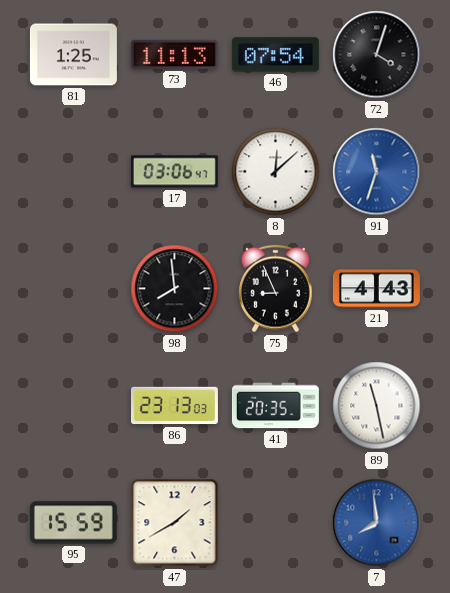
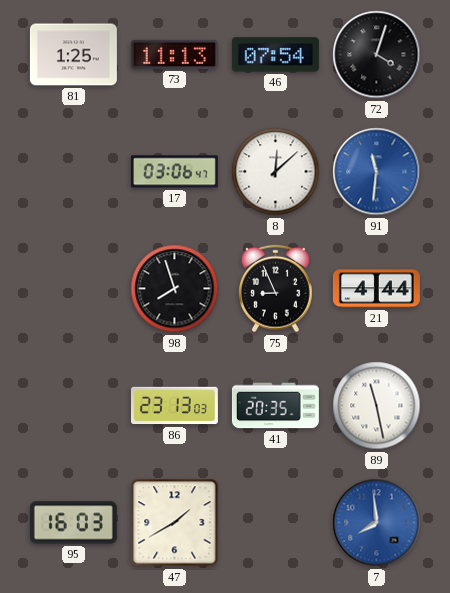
91: 11:33 -> 11:31
98: 7:59 -> 7:57
21: 4:43 -> 4:44
95: 15:59 -> 16:03
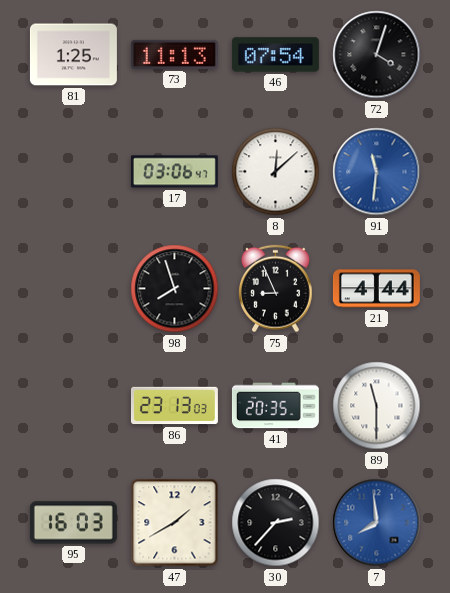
89: 11:28 -> 11:30
30: none -> 2:37
